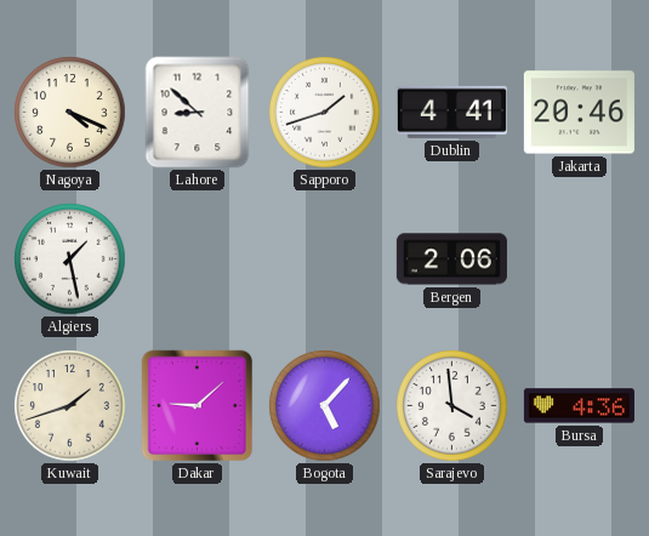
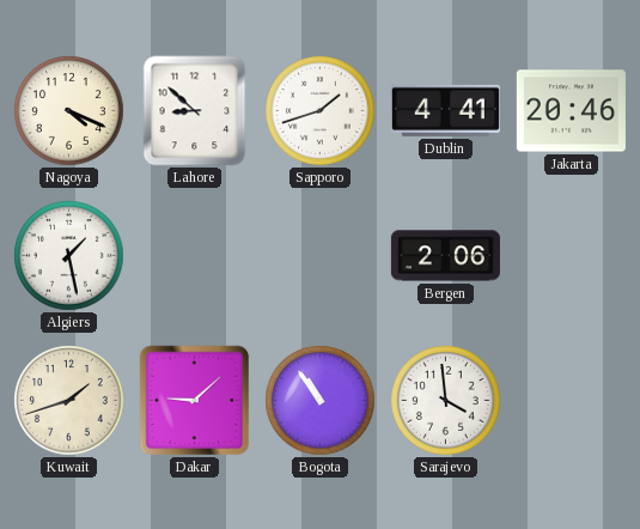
Bogota: 5:07 -> 10:54
Bursa: 4:36 -> none
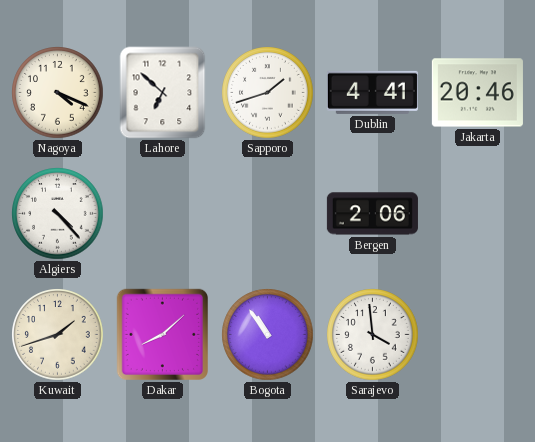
Lahore: 8:52 -> 6:52
Algiers: 1:28 -> 4:23
Dakar: 9:08 -> 8:08
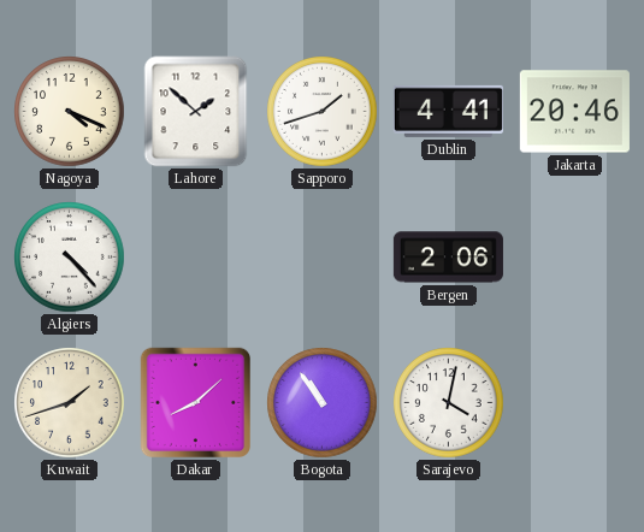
Lahore: 6:52 -> 1:52
Sarajevo: 3:59 -> 4:02
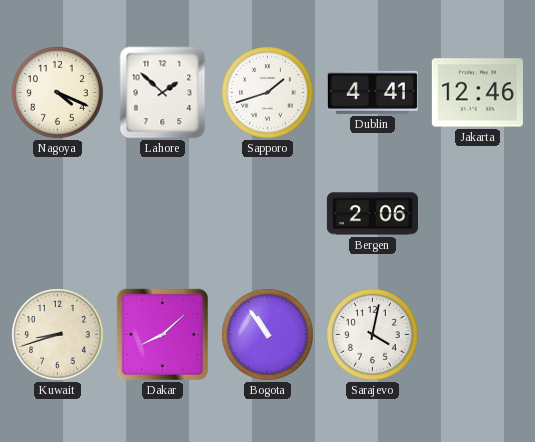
Jakarta: 20:46 -> 12:46
Algiers: 4:23 -> none
Kuwait: 1:42 -> 8:42
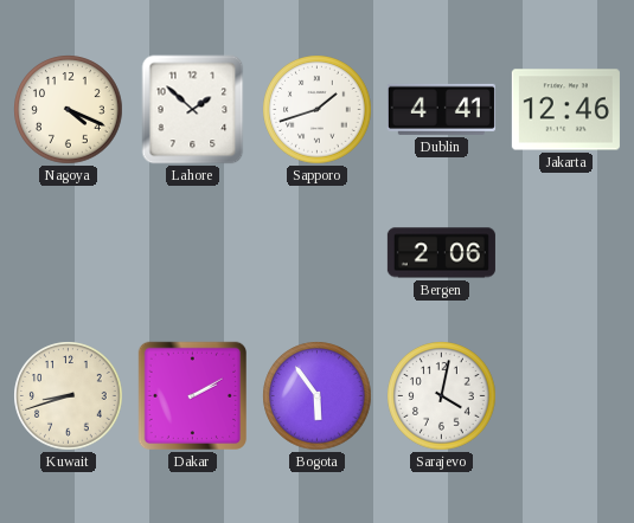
Dakar: 8:08 -> 2:10
Bogota: 10:54 -> 5:54
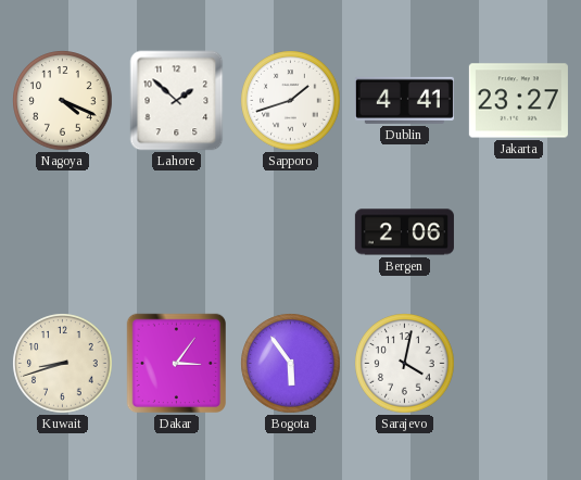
Jakarta: 12:46 -> 23:27
Dakar: 2:10 -> 3:06
